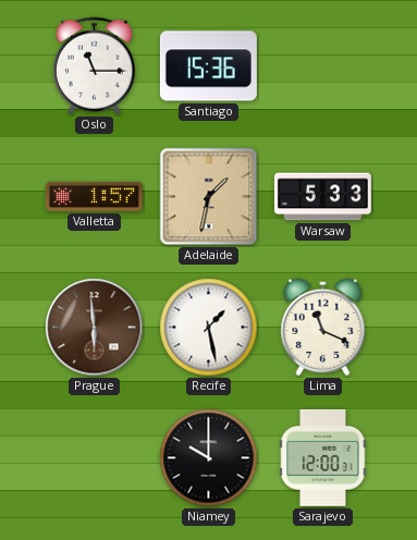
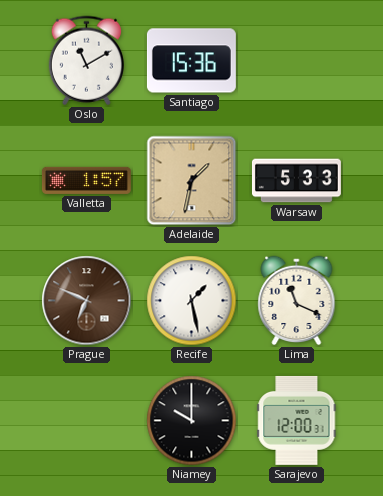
Oslo: 11:15 -> 11:10
Prague: 5:59 -> 6:49
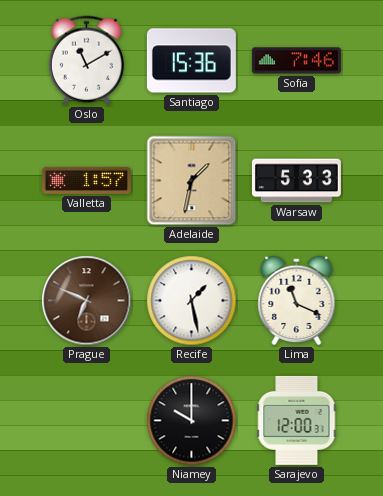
Sofia: none -> 7:46
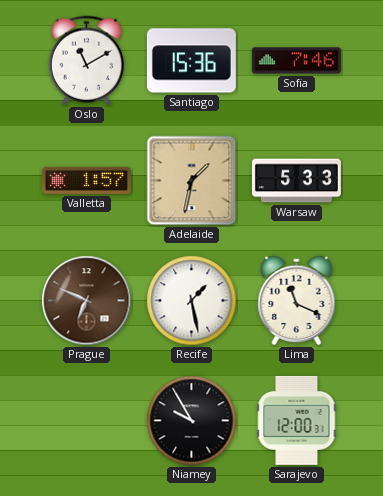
Niamey: 10:00 -> 9:55
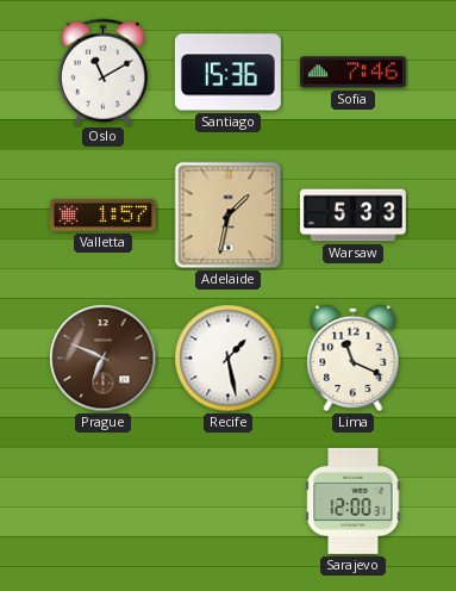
Niamey: 9:55 -> none
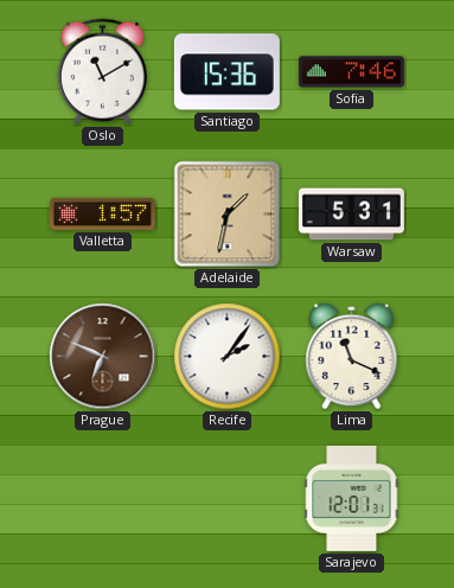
Warsaw: 5:33 -> 5:31
Recife: 1:28 -> 2:06
Sarajevo: 12:00 -> 12:01
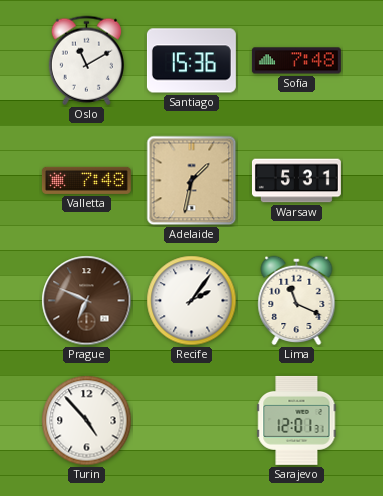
Sofia: 7:46 -> 7:48
Valletta: 1:57 -> 7:48
Turin: none -> 4:53
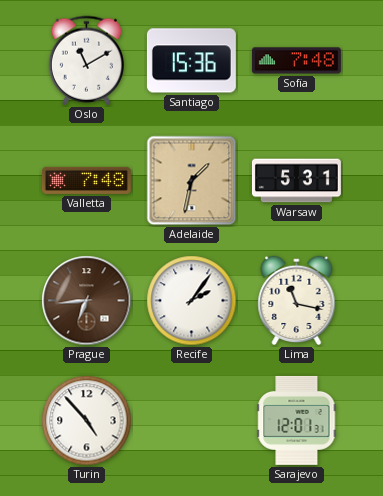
Prague: 6:49 -> 6:44
Lima: 11:19 -> 11:17
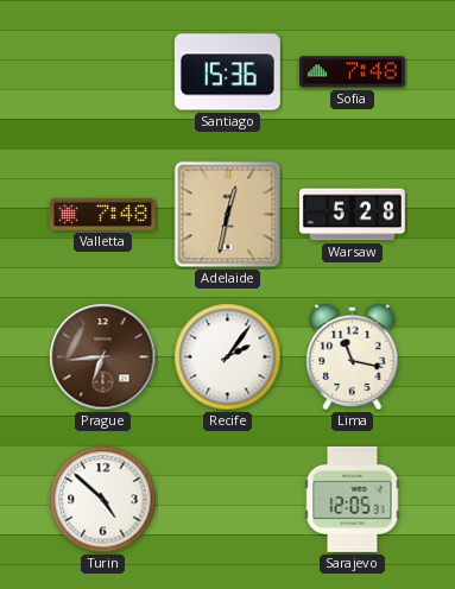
Oslo: 11:10 -> none
Adelaide: 1:32 -> 12:32
Warsaw: 5:31 -> 5:28
Turin: 4:53 -> 4:52
Sarajevo: 12:01 -> 12:05
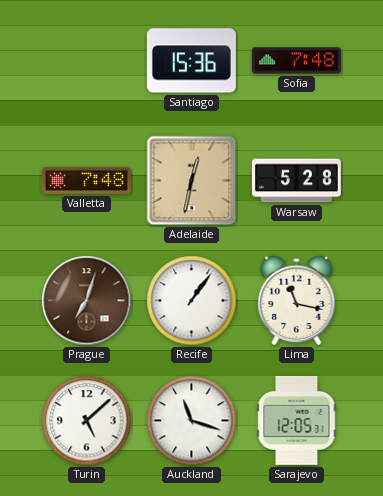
Prague: 6:44 -> 7:03
Recife: 2:06 -> 1:06
Turin: 4:52 -> 5:08
Auckland: none -> 11:18
